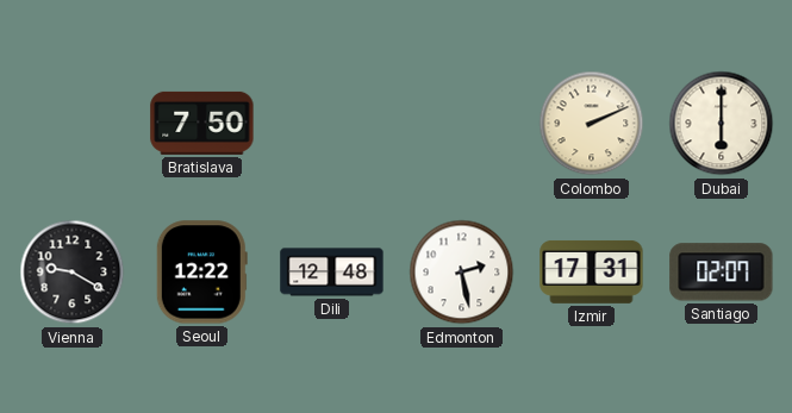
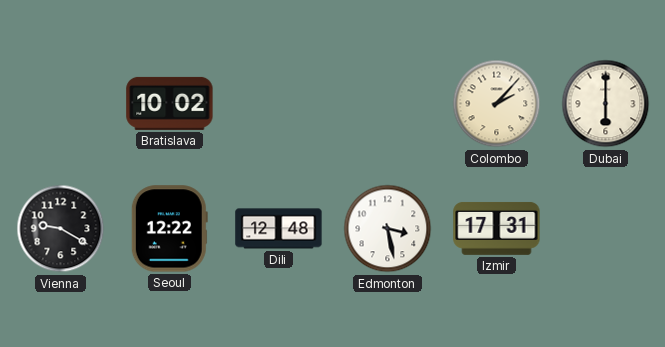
Bratislava: 7:50 -> 10:02
Colombo: 2:11 -> 2:07
Edmonton: 2:28 -> 3:28
Santiago: 02:07 -> none
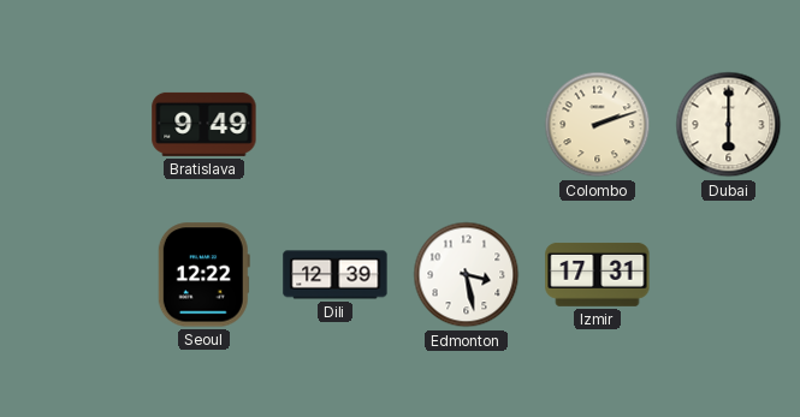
Bratislava: 10:02 -> 9:49
Colombo: 2:07 -> 2:12
Vienna: 9:20 -> none
Dili: 12:48 -> 12:39
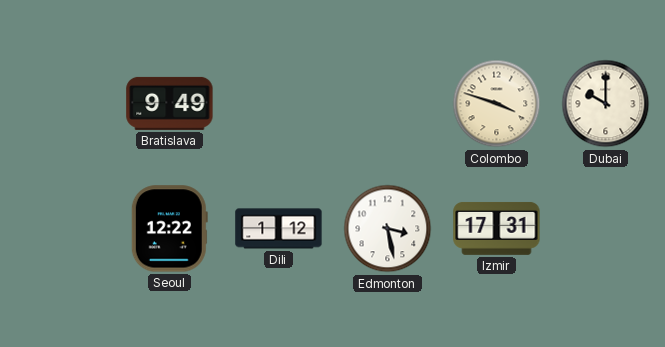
Colombo: 2:12 -> 3:48
Dubai: 6:00 -> 10:00
Dili: 12:39 -> 1:12
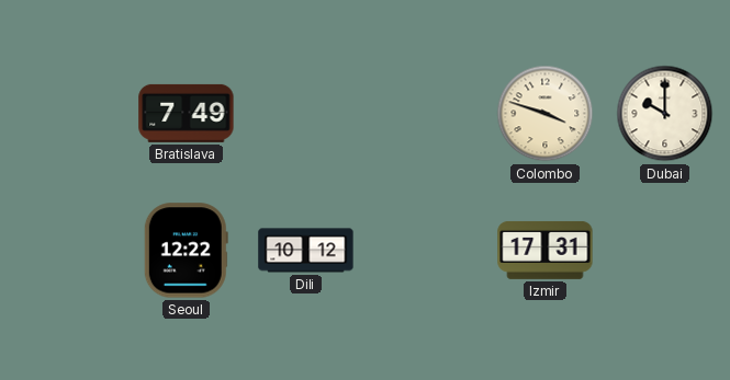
Bratislava: 9:49 -> 7:49
Dili: 1:12 -> 10:12
Edmonton: 3:28 -> none
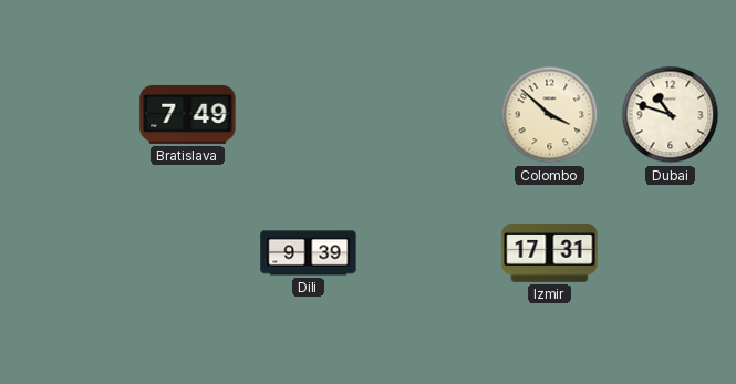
Colombo: 3:48 -> 3:52
Dubai: 10:00 -> 10:48
Seoul: 12:22 -> none
Dili: 10:12 -> 9:39
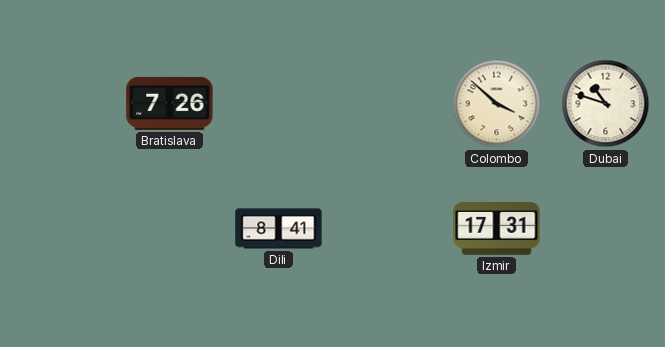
Bratislava: 7:49 -> 7:26
Dili: 9:39 -> 8:41
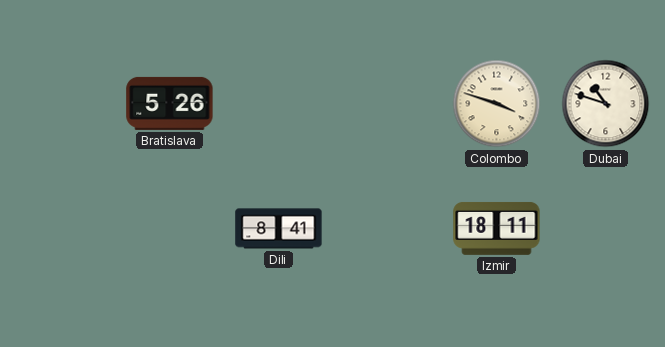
Bratislava: 7:26 -> 5:26
Colombo: 3:52 -> 3:48
Izmir: 17:31 -> 18:11
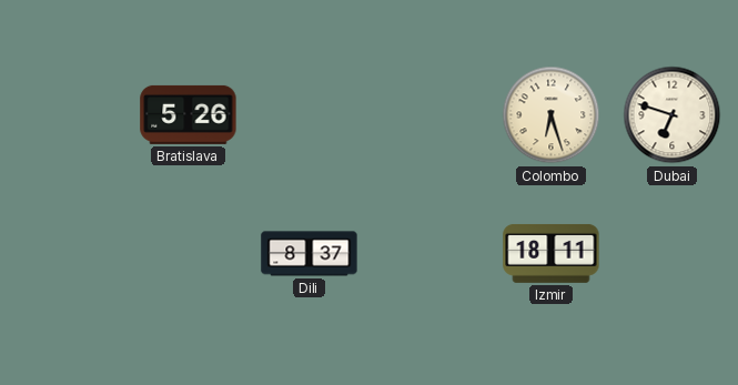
Colombo: 3:48 -> 6:27
Dubai: 10:48 -> 6:48
Dili: 8:41 -> 8:37
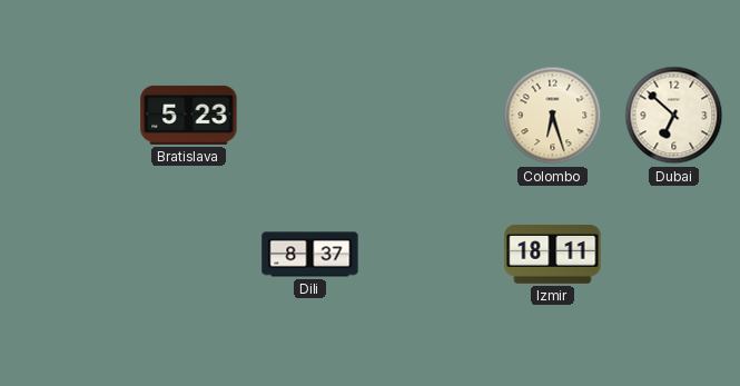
Bratislava: 5:26 -> 5:23
Dubai: 6:48 -> 6:52
